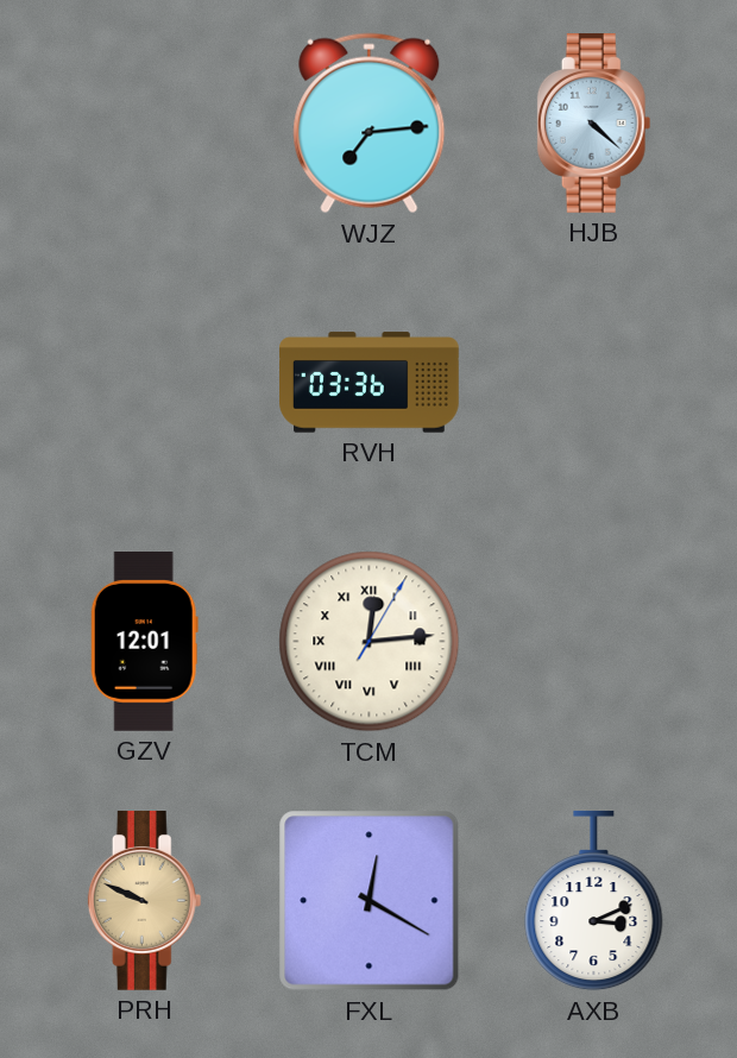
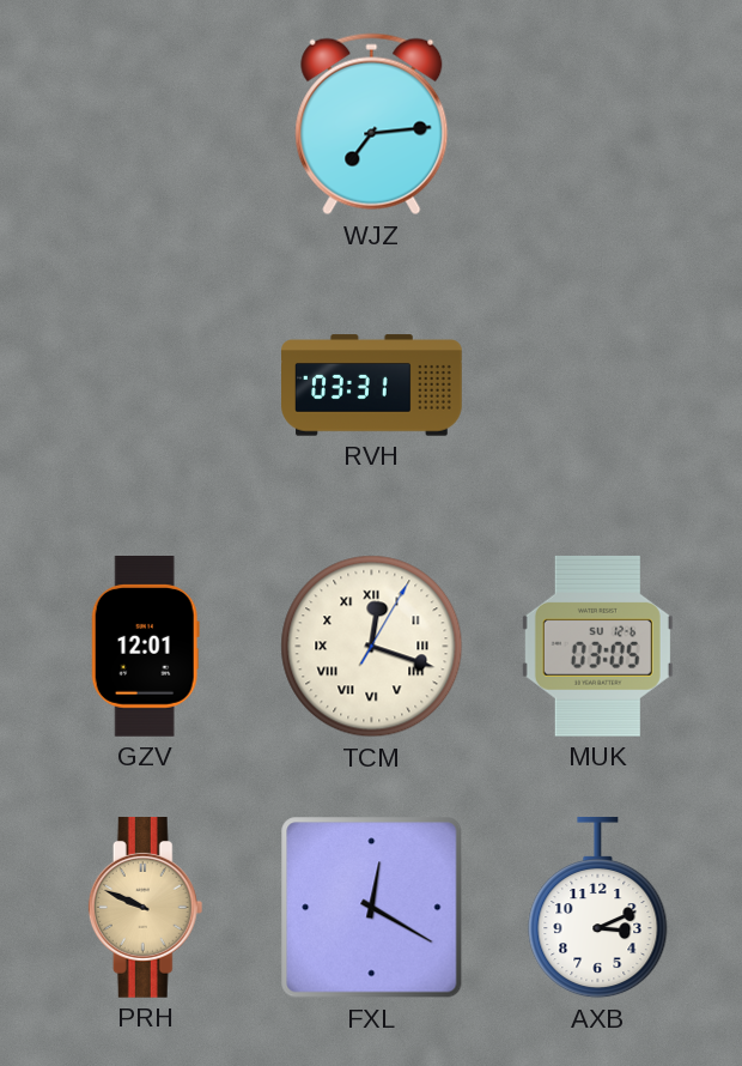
HJB: 4:22 -> none
RVH: 03:36 -> 03:31
TCM: 12:14 -> 12:18
MUK: none -> 03:05
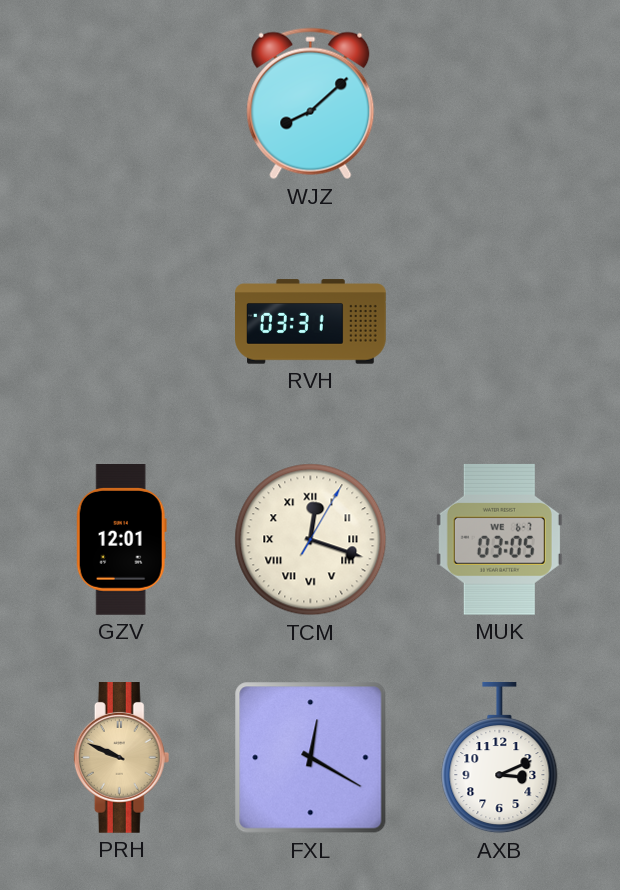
WJZ: 7:14 -> 8:08
MUK date: SU 12-6 -> WE 6-7
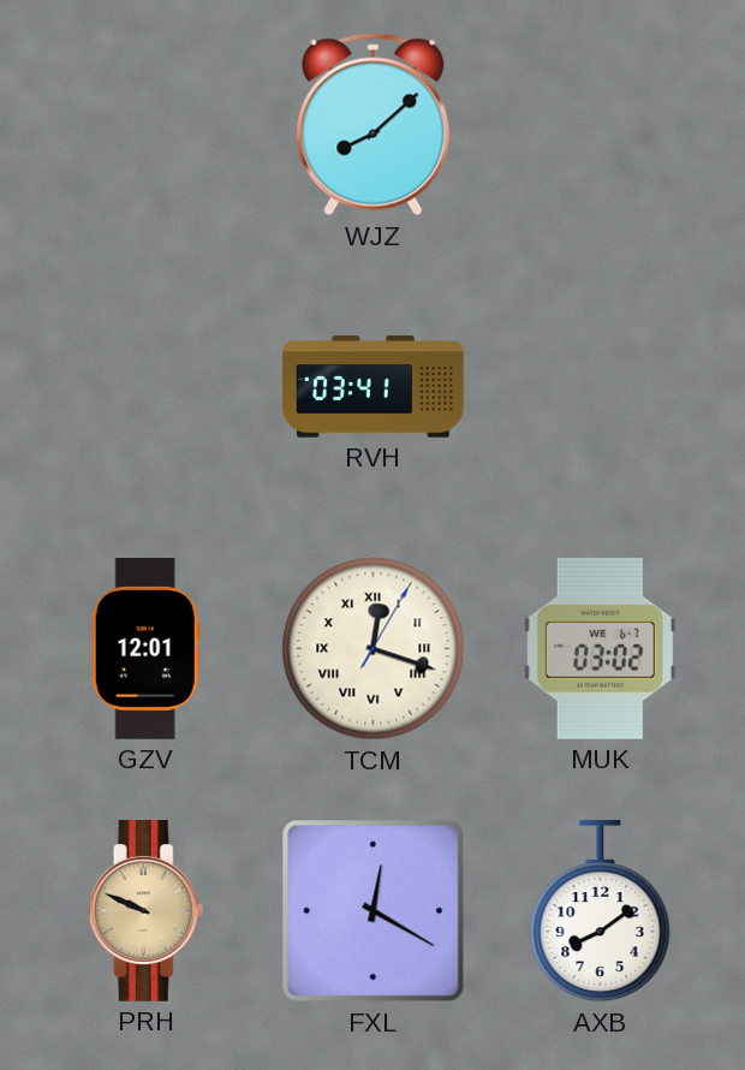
RVH: 03:31 -> 03:41
MUK: 03:05 -> 03:02
AXB: 3:11 -> 8:09
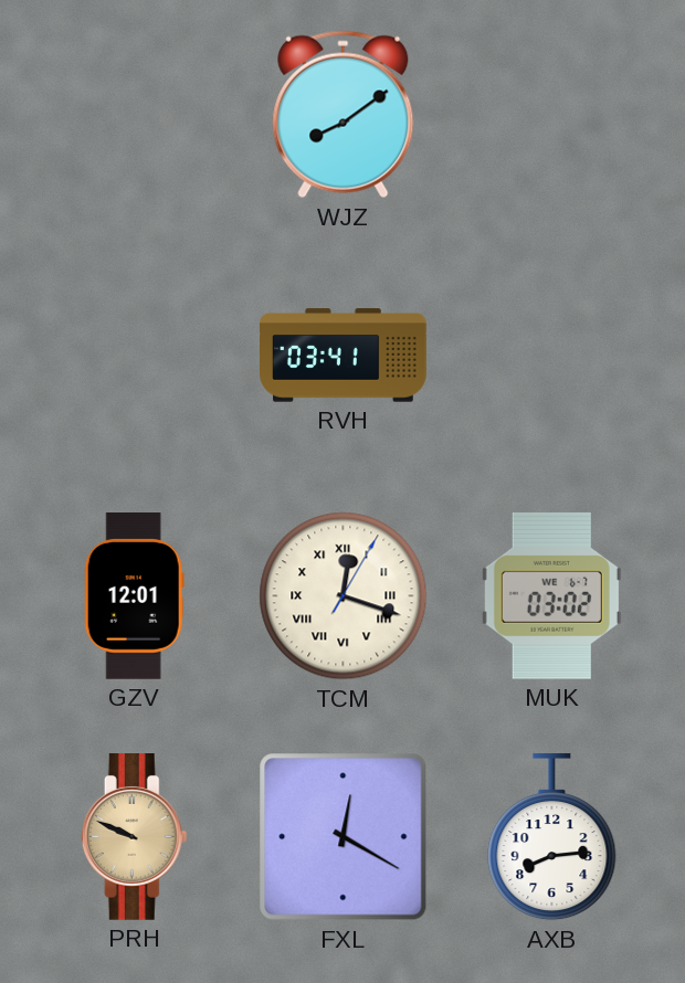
WJZ: 8:08 -> 8:09
AXB: 8:09 -> 8:14
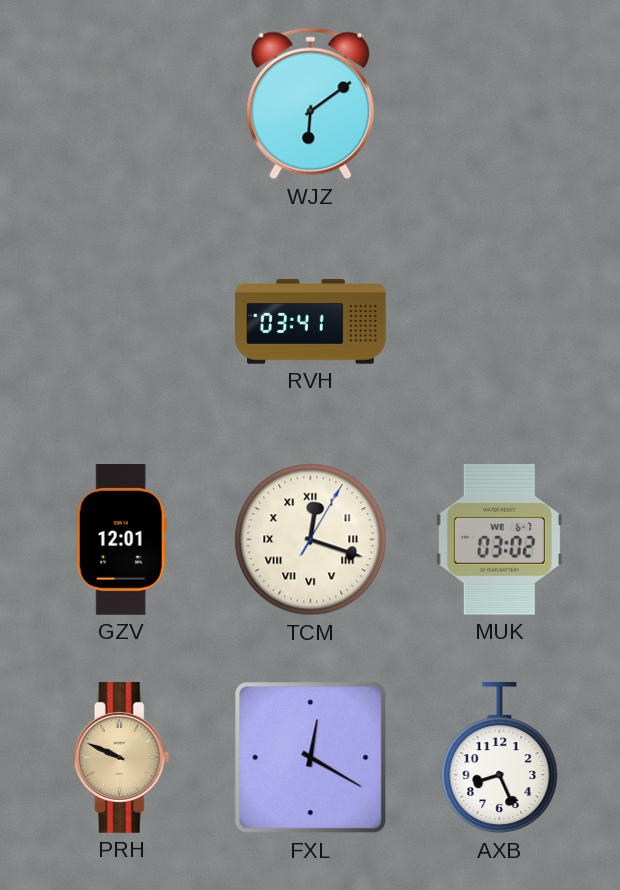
WJZ: 8:09 -> 6:09
AXB: 8:14 -> 8:26
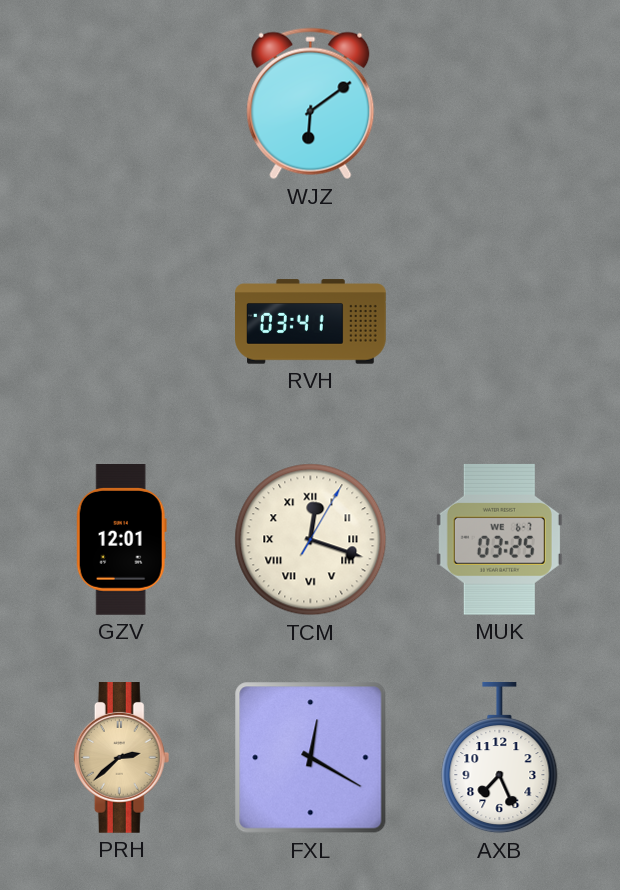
MUK: 03:02 -> 03:25
PRH: 9:49 -> 2:38
AXB: 8:26 -> 7:26
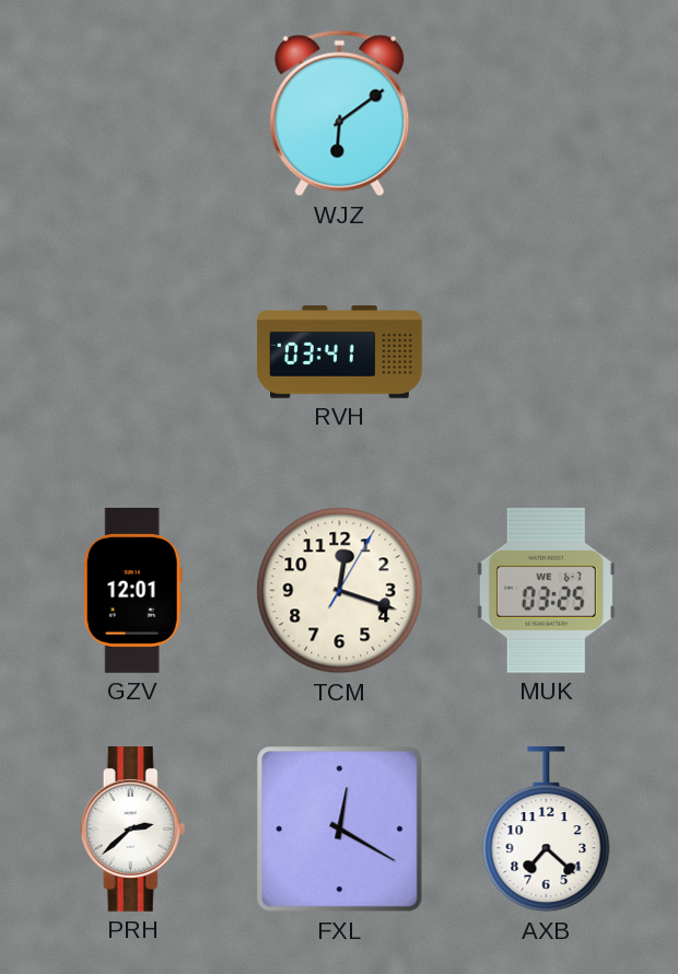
TCM numerals: Roman -> Arabic
PRH dial: champagne -> white
AXB: 7:26 -> 7:22
